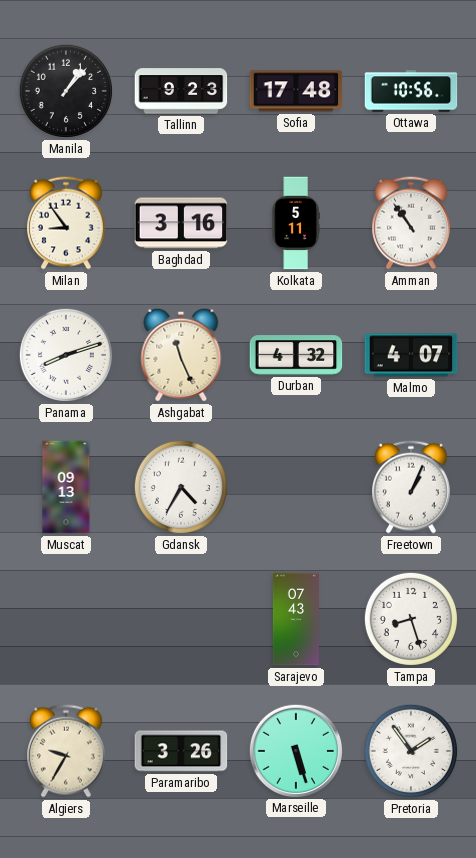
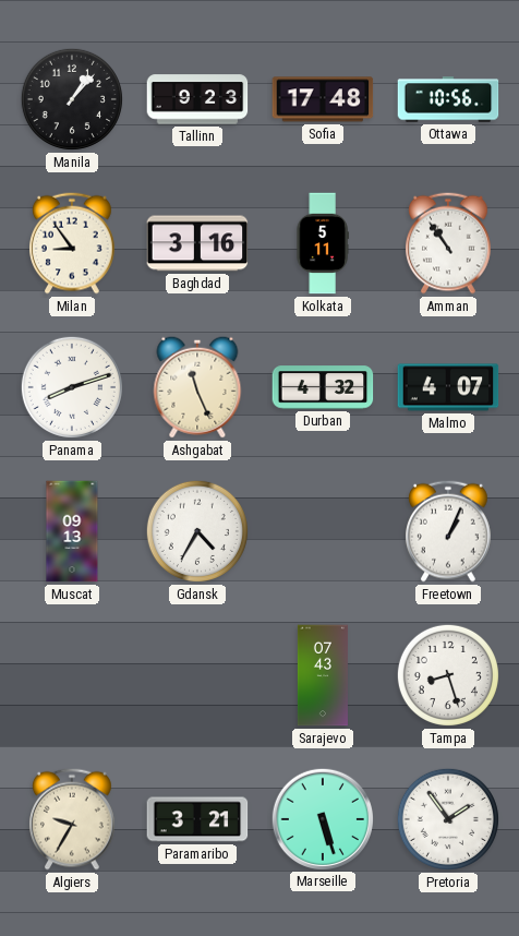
Paramaribo: 3:26 -> 3:21
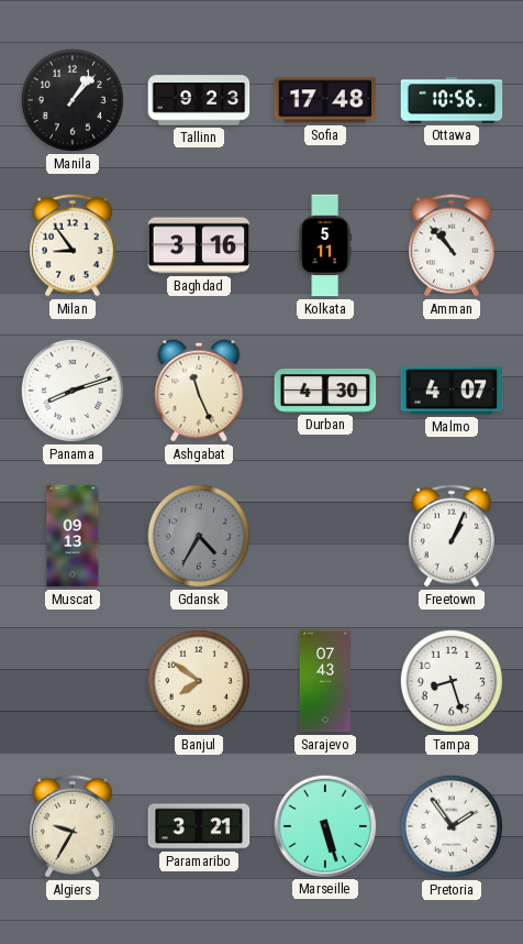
Amman: 10:54 -> 10:53
Durban: 4:32 -> 4:30
Gdansk dial: white -> grey
Banjul: none -> 7:51
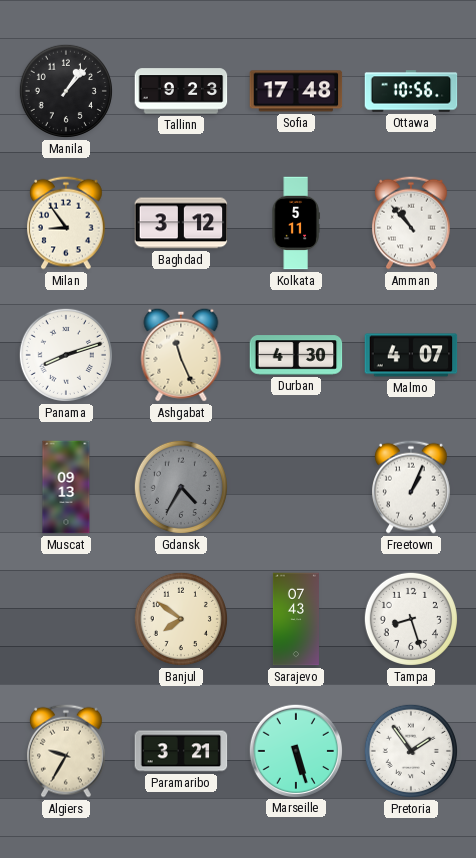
Baghdad: 3:16 -> 3:12
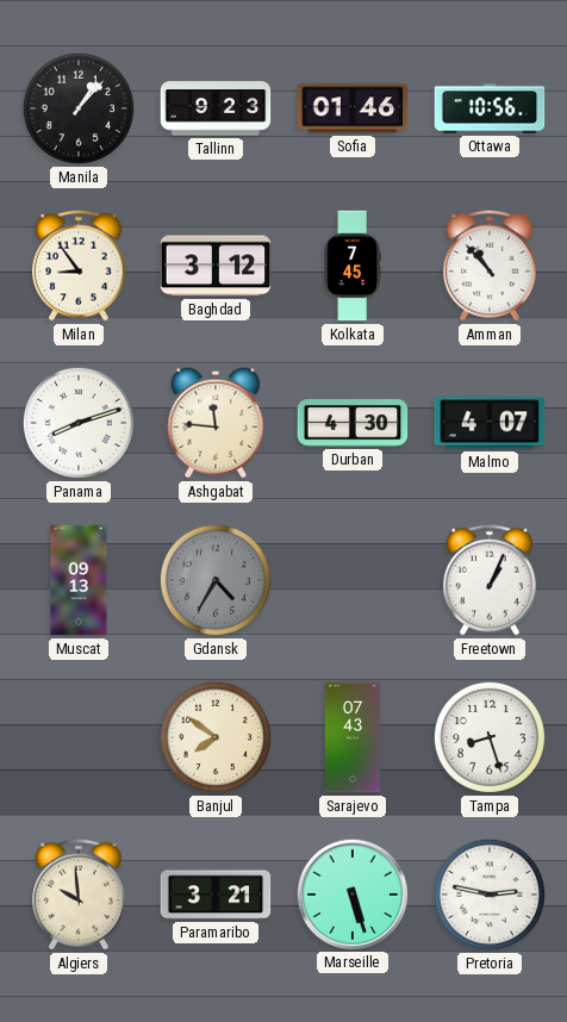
Sofia: 17:48 -> 01:46
Kolkata: 5:11 -> 7:45
Ashgabat: 11:26 -> 11:46
Algiers: 9:35 -> 9:59
Pretoria: 1:54 -> 2:47
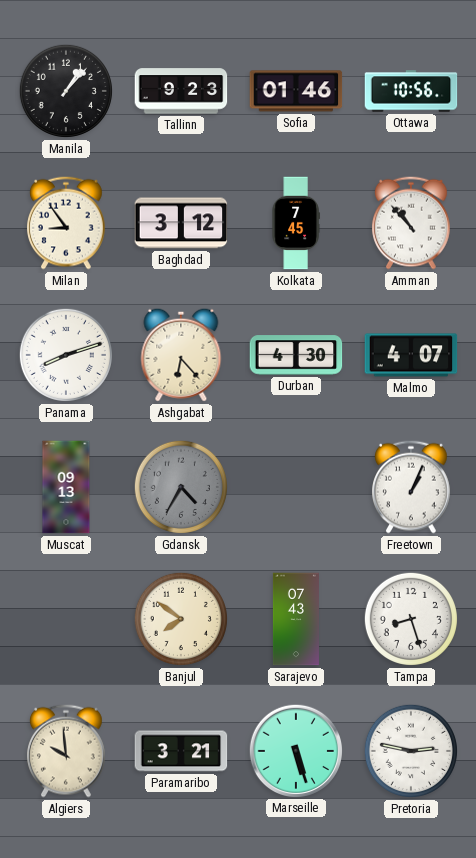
Ashgabat: 11:46 -> 6:23
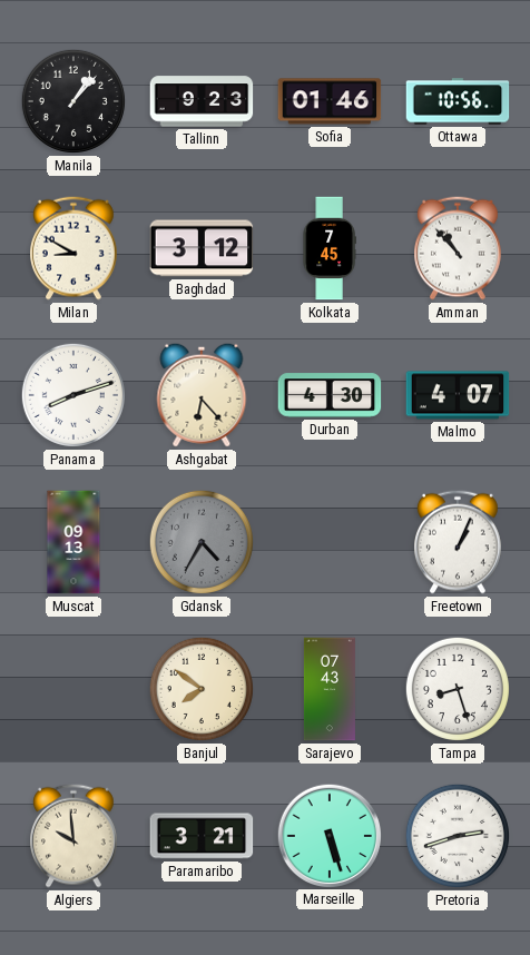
Milan: 8:54 -> 8:50
Pretoria: 2:47 -> 2:42
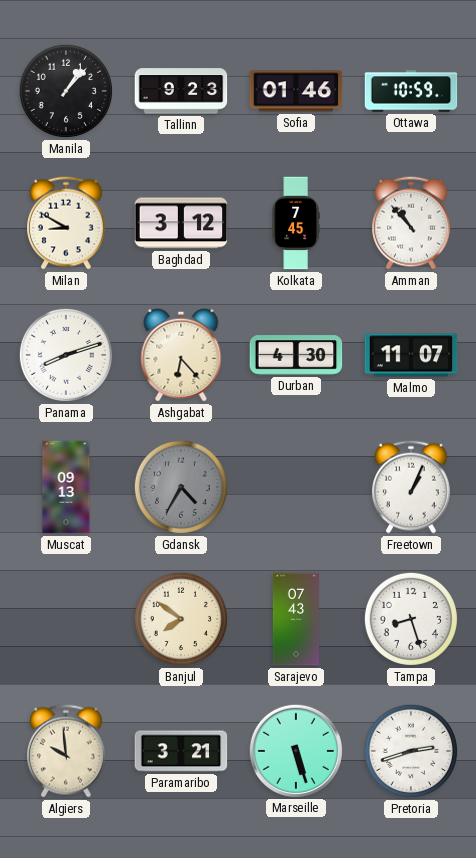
Ottawa: 10:56 -> 10:59
Malmo: 4:07 -> 11:07
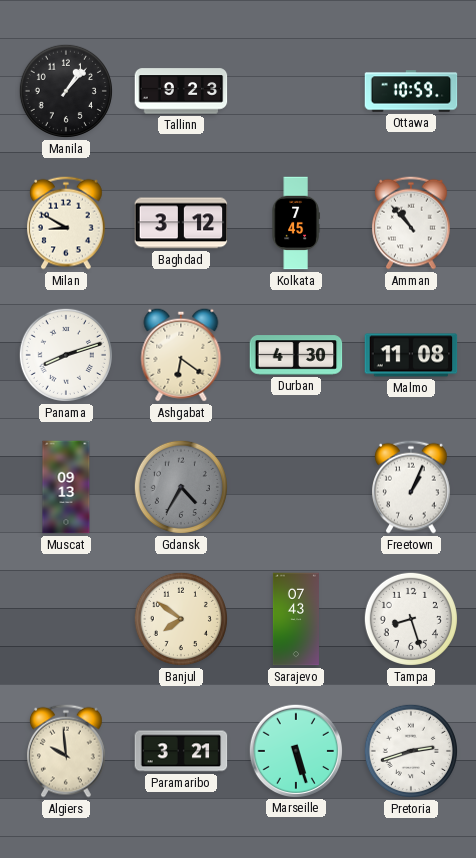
Sofia: 01:46 -> none
Ashgabat: 6:23 -> 6:21
Malmo: 11:07 -> 11:08
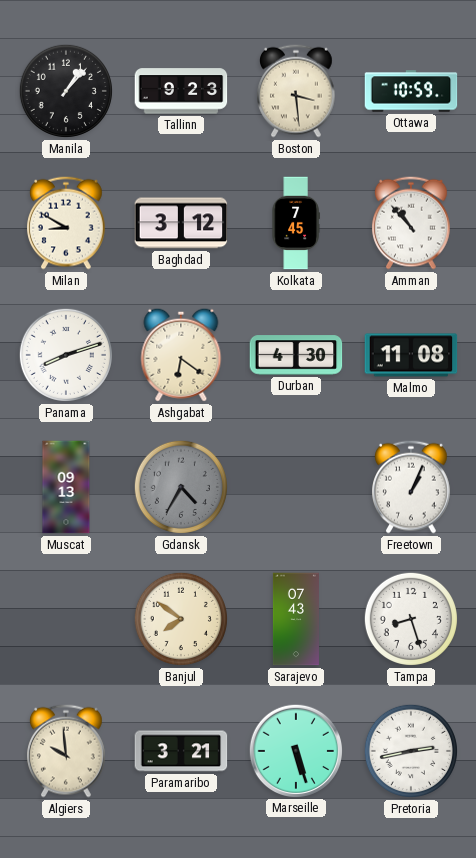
Boston: none -> 3:29
Pretoria: 2:42 -> 2:43
